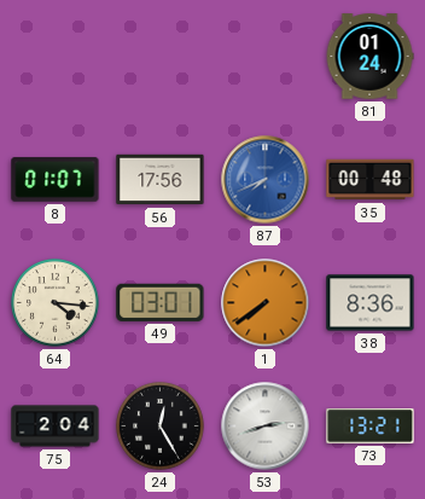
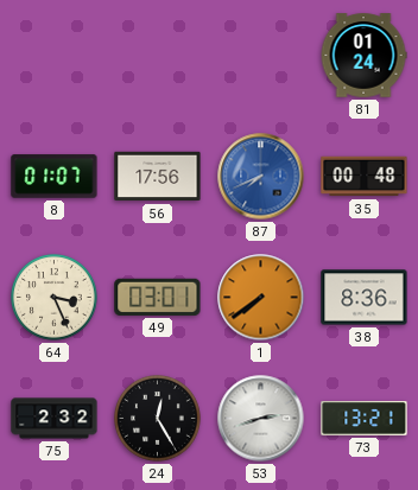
64: 4:16 -> 3:26
75: 2:04 -> 2:32
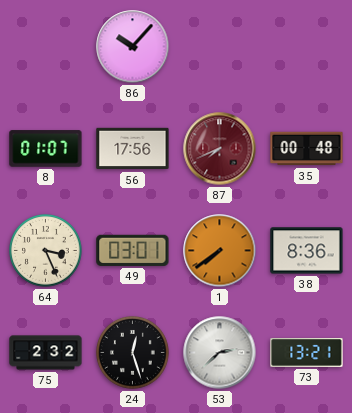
86: none -> 10:07
81: 01:24 -> none
87 dial: blue -> burgundy
24: 12:25 -> 12:27
53: 2:42 -> 2:38
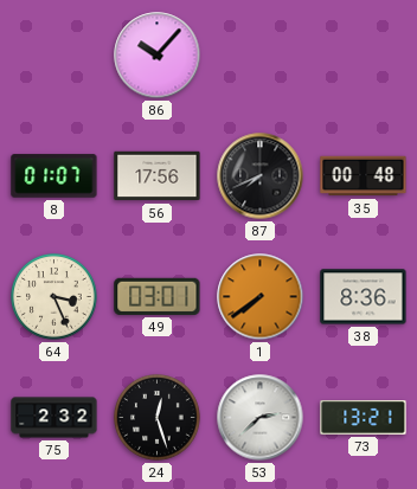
87 dial: burgundy -> black
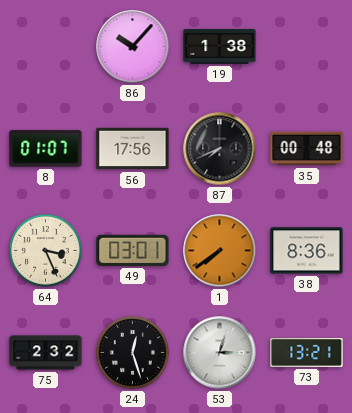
19: none -> 1:38
53: 2:38 -> 3:03
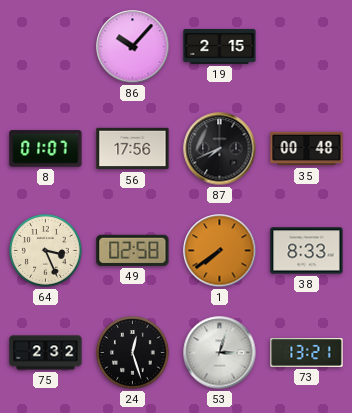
19: 1:38 -> 2:15
49: 03:01 -> 02:58
38: 8:36 -> 8:33
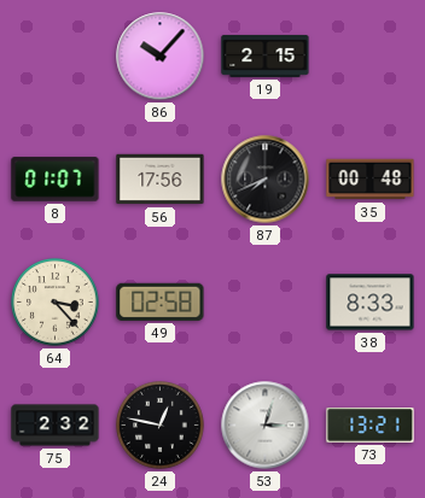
64: 3:26 -> 3:23
1: 7:39 -> none
24: 12:27 -> 12:47
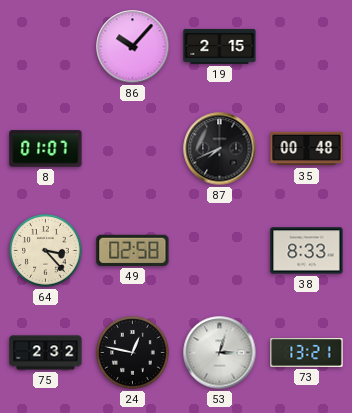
56: 17:56 -> none
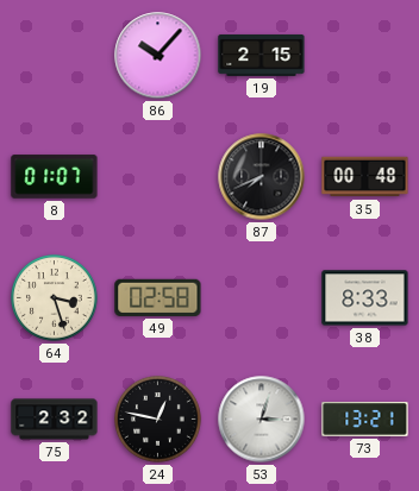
64: 3:23 -> 3:27
